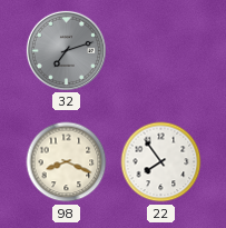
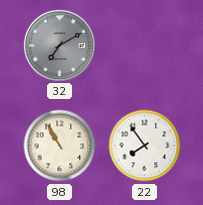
32: 7:12 -> 7:10
98: 8:19 -> 10:55
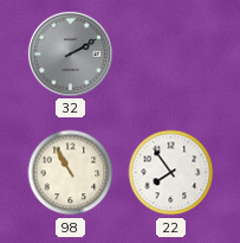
32: 7:10 -> 2:10
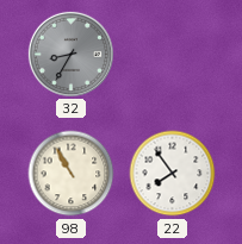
32: 2:10 -> 8:35
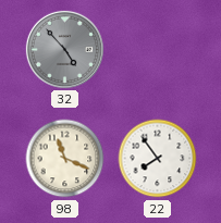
32: 8:35 -> 4:53
98: 10:55 -> 11:19
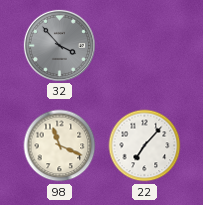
32: 4:53 -> 3:53
22: 7:54 -> 7:07
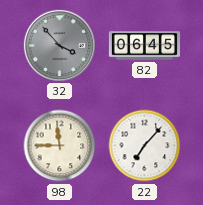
82: none -> 06:45
98: 11:19 -> 11:45
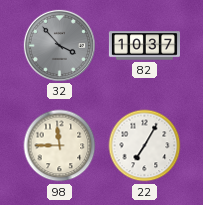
82: 06:45 -> 10:37
22: 7:07 -> 7:05
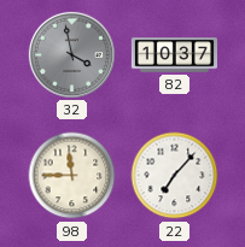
32: 3:53 -> 3:58
22: 7:05 -> 7:07
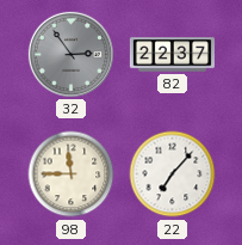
32: 3:58 -> 2:54
82: 10:37 -> 22:37
